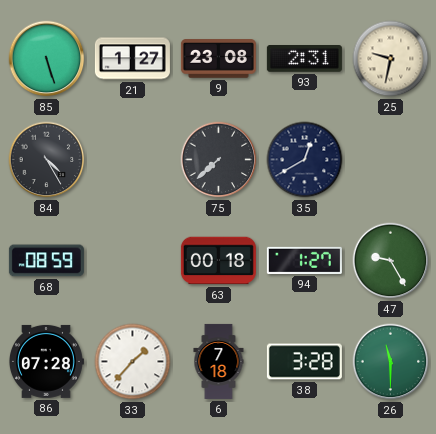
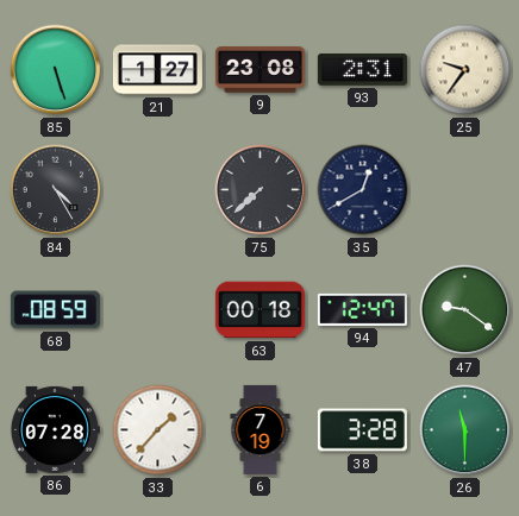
25: 9:32 -> 9:36
94: 1:27 -> 12:47
47: 9:25 -> 9:21
6: 7:18 -> 7:19
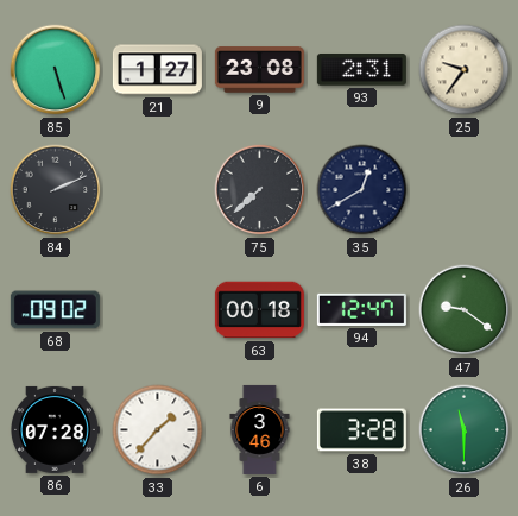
84: 4:25 -> 2:11
68: 08:59 -> 09:02
6: 7:19 -> 3:46
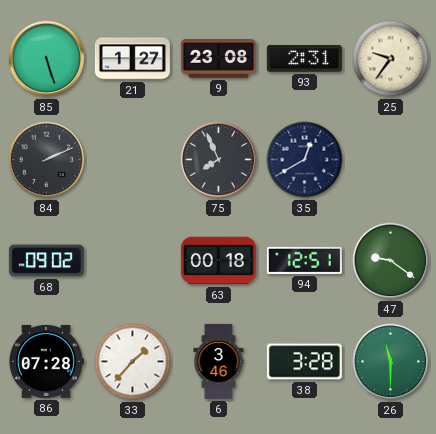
75: 7:38 -> 7:56
94: 12:47 -> 12:51
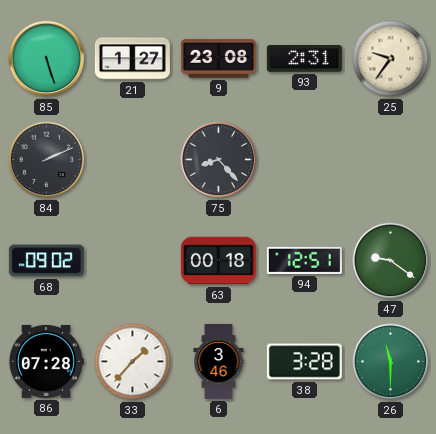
75: 7:56 -> 8:23
35: 12:40 -> none
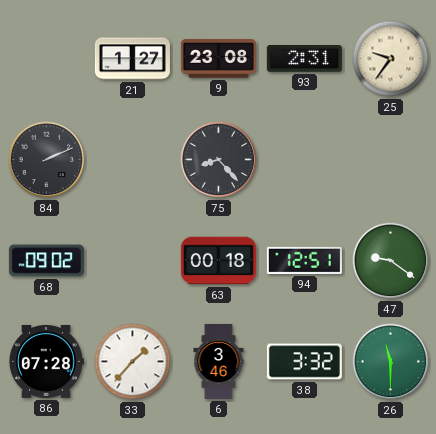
85: 5:27 -> none
38: 3:28 -> 3:32
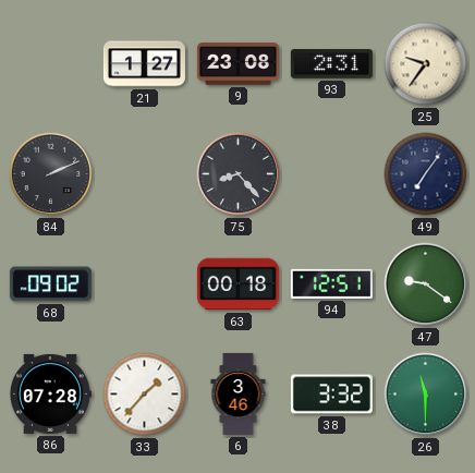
49: none -> 7:06
